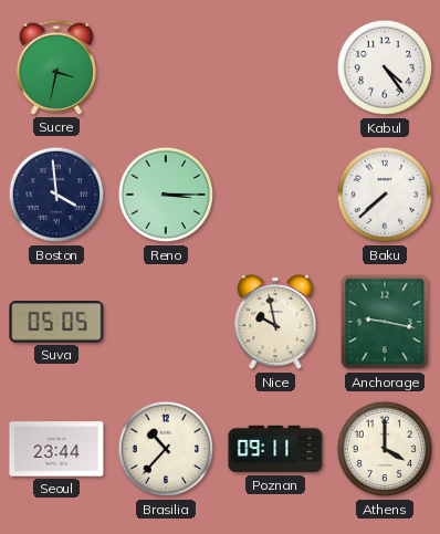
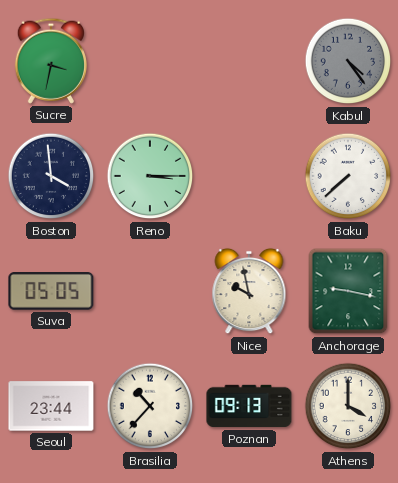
Kabul dial: white -> grey
Poznan: 09:11 -> 09:13
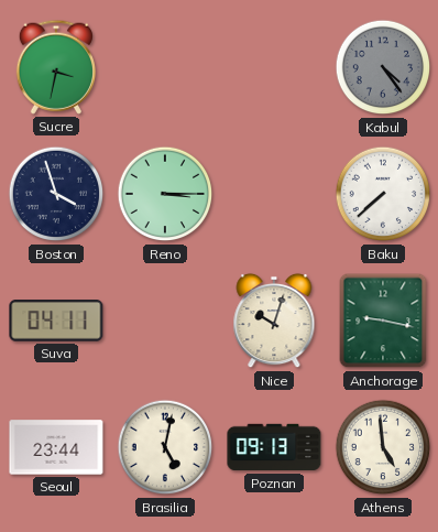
Boston: 3:59 -> 3:57
Suva: 05:05 -> 04:11
Nice: 9:58 -> 10:03
Brasilia: 10:37 -> 5:02
Athens: 4:00 -> 4:59
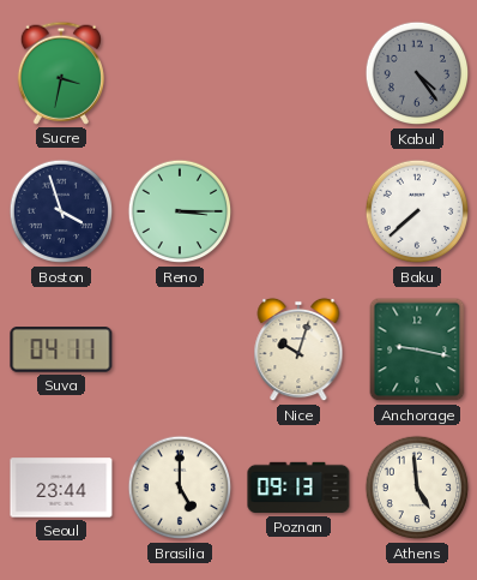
Brasilia: 5:02 -> 5:00
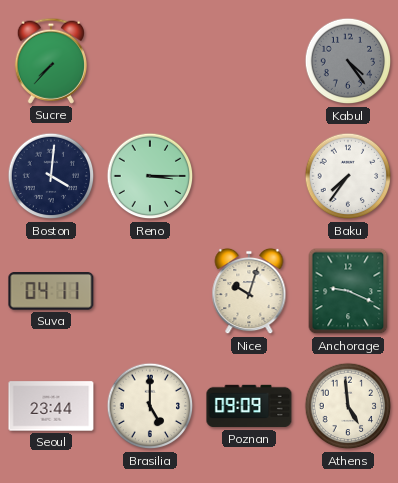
Sucre: 3:32 -> 7:37
Boston: 3:57 -> 4:01
Baku: 7:38 -> 7:36
Anchorage: 9:17 -> 9:19
Poznan: 09:13 -> 09:09
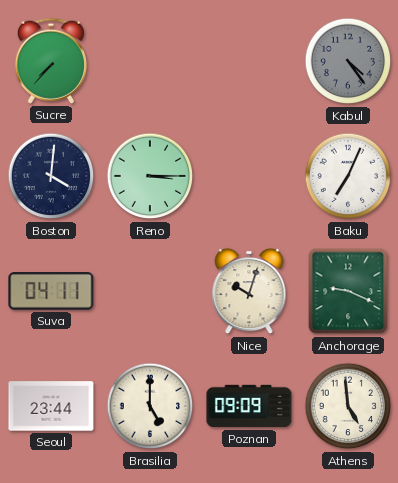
Baku: 7:36 -> 7:04
